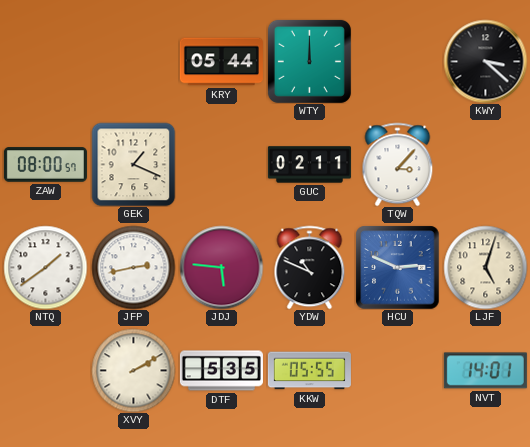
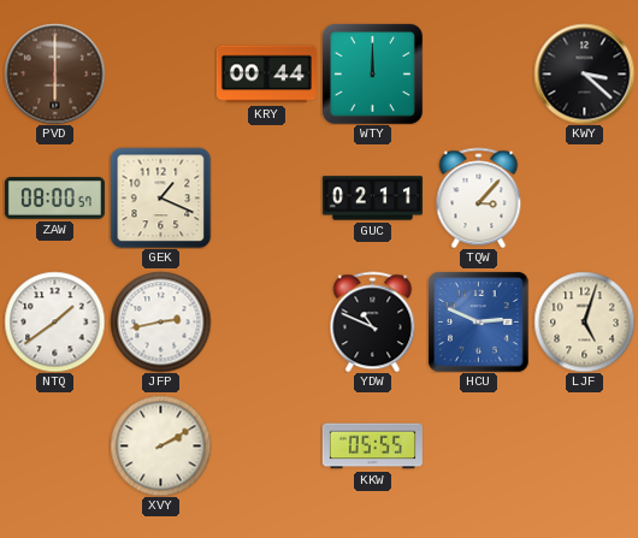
PVD: none -> 6:00
KRY: 05:44 -> 00:44
JDJ: 5:46 -> none
DTF: 5:35 -> none
NVT: 14:01 -> none
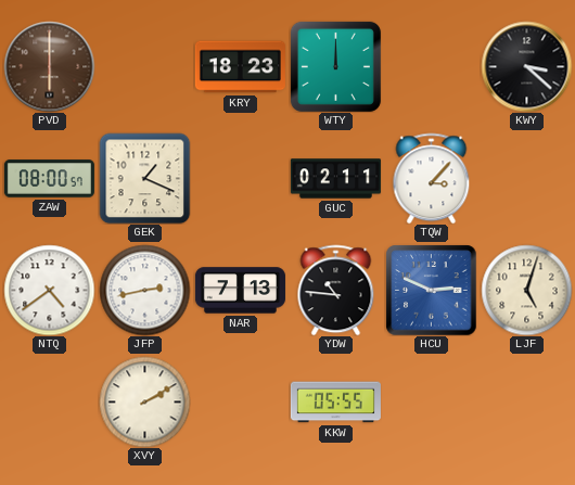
KRY: 00:44 -> 18:23
NTQ: 1:39 -> 4:39
NAR: none -> 7:13
YDW: 10:49 -> 10:46
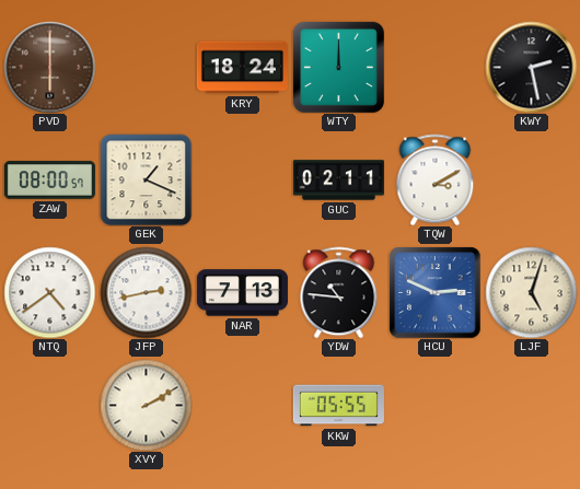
KRY: 18:23 -> 18:24
KWY: 3:22 -> 2:28
TQW: 3:07 -> 3:10
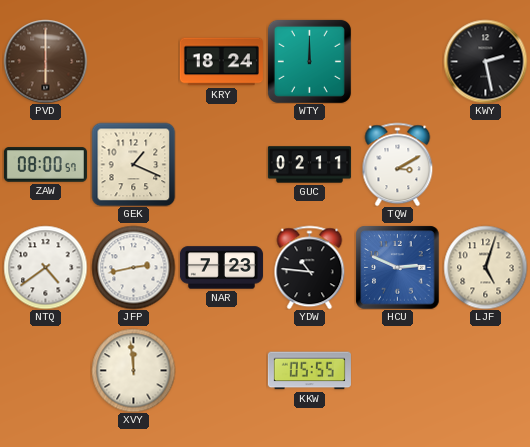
NAR: 7:13 -> 7:23
XVY: 2:10 -> 11:59
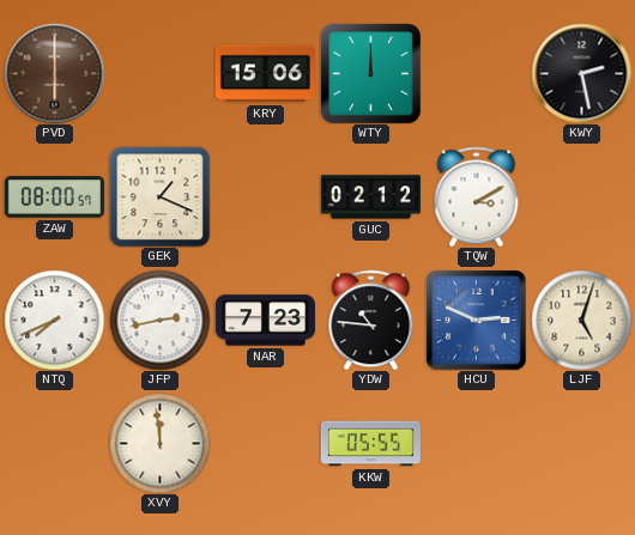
KRY: 18:24 -> 15:06
GUC: 02:11 -> 02:12
NTQ: 4:39 -> 7:41
